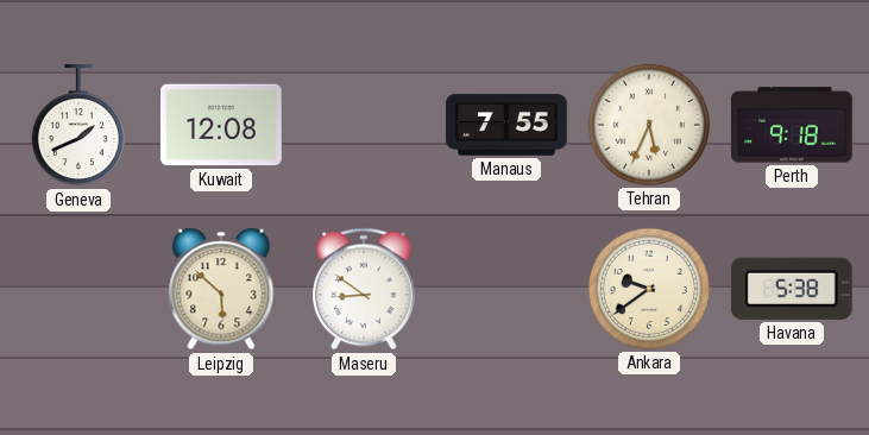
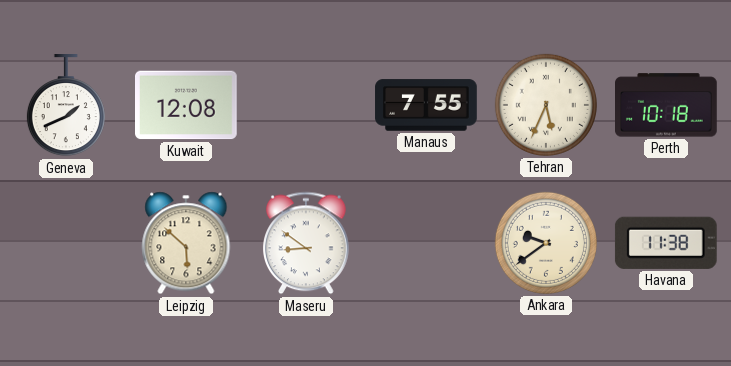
Perth: 9:18 -> 10:18
Havana: 5:38 -> 11:38
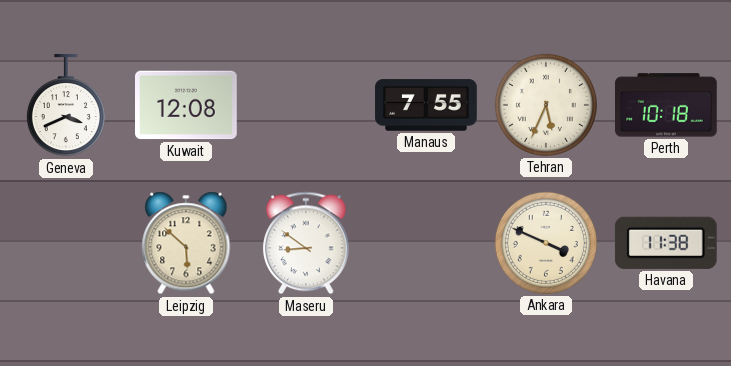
Geneva: 1:41 -> 3:41
Ankara: 9:39 -> 3:49
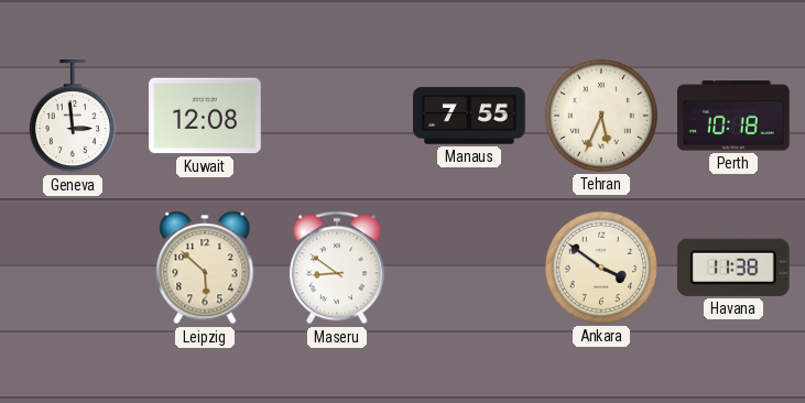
Geneva: 3:41 -> 2:59
Ankara: 3:49 -> 3:51
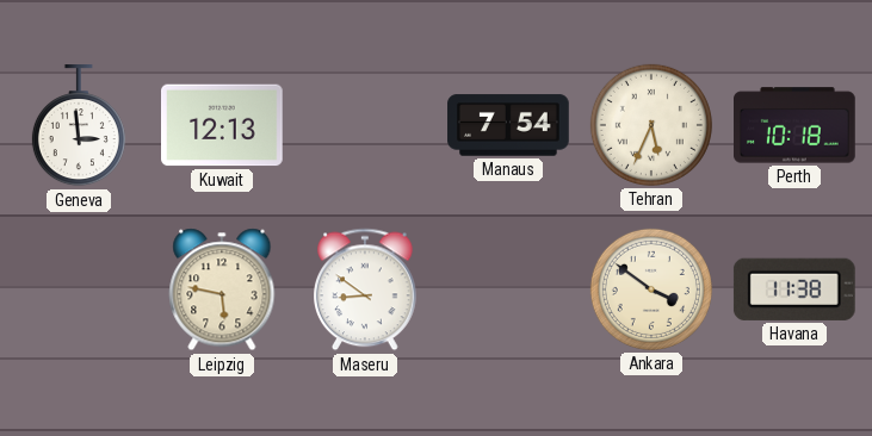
Kuwait: 12:08 -> 12:13
Manaus: 7:55 -> 7:54
Leipzig: 5:52 -> 5:47
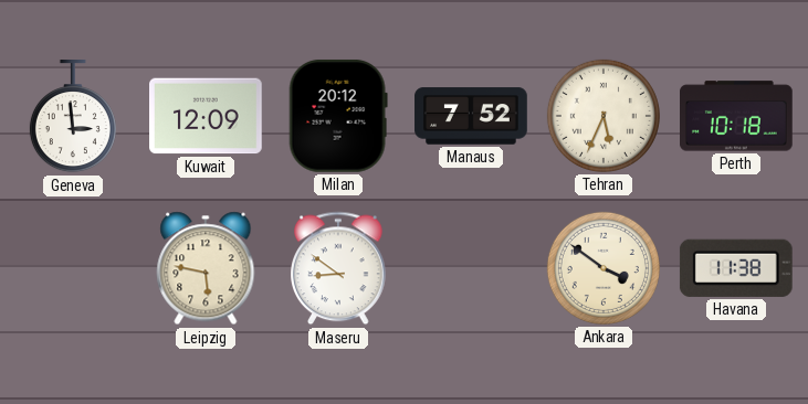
Kuwait: 12:13 -> 12:09
Milan: none -> 20:12
Manaus: 7:54 -> 7:52
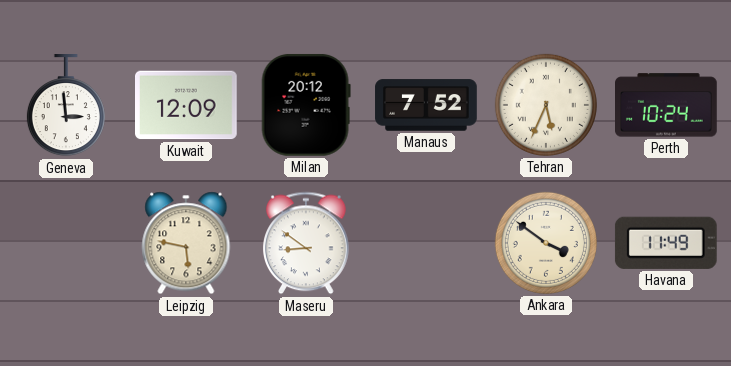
Perth: 10:18 -> 10:24
Havana: 11:38 -> 11:49
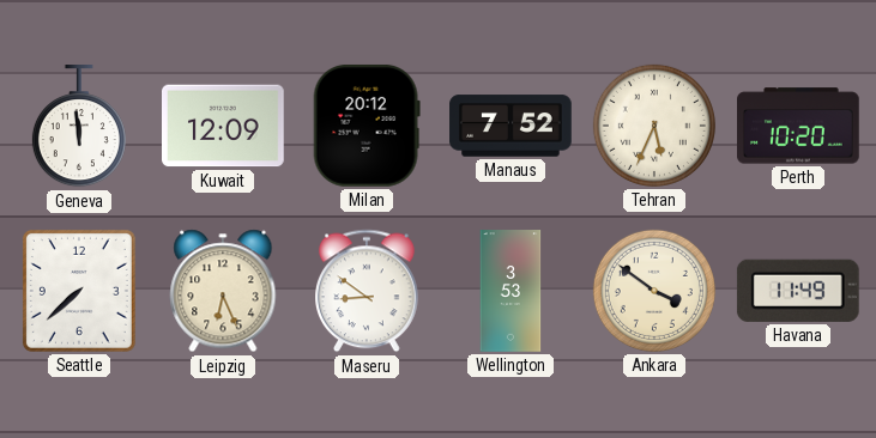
Geneva: 2:59 -> 11:59
Perth: 10:24 -> 10:20
Seattle: none -> 7:38
Leipzig: 5:47 -> 6:26
Wellington: none -> 3:53
